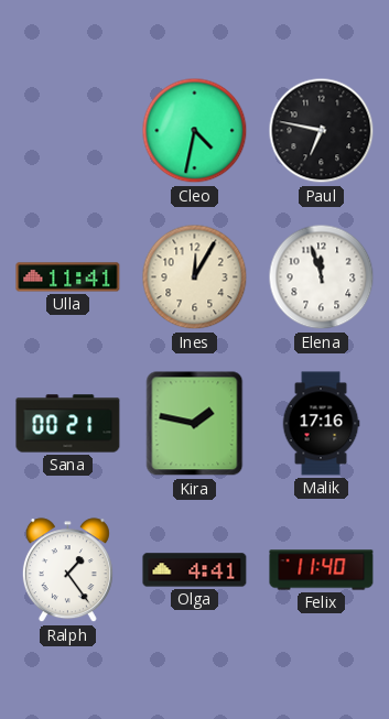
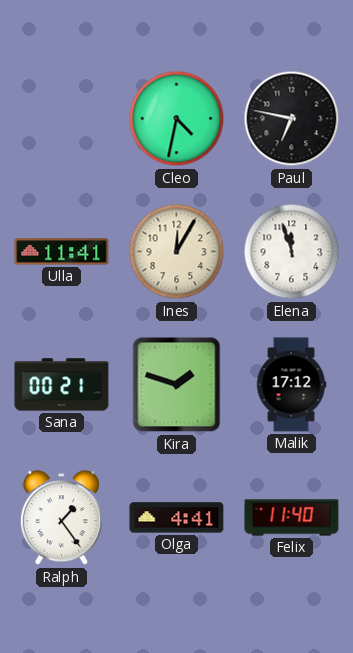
Kira: 1:47 -> 1:48
Malik: 17:16 -> 17:12
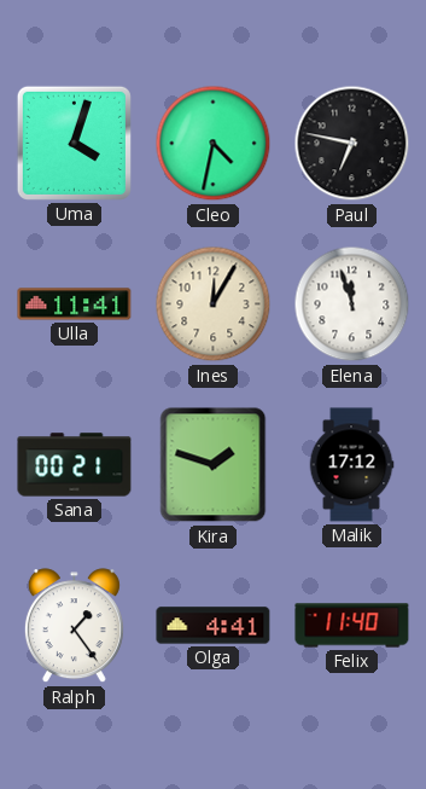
Uma: none -> 4:03
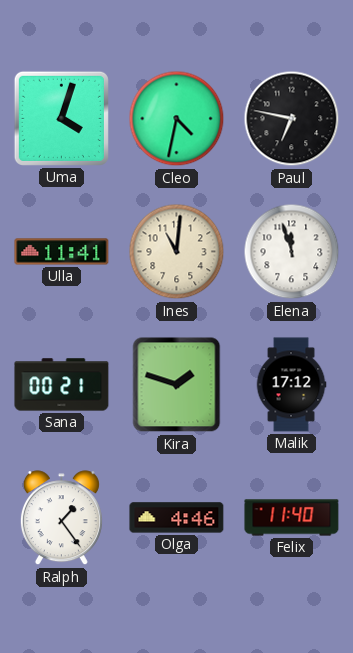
Ines: 12:05 -> 11:01
Olga: 4:41 -> 4:46
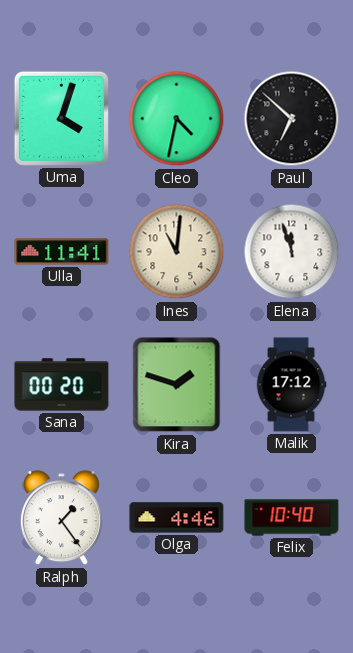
Paul: 6:47 -> 6:52
Sana: 00:21 -> 00:20
Felix: 11:40 -> 10:40
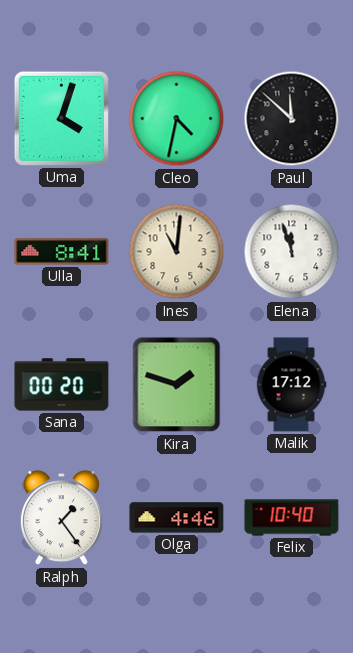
Paul: 6:52 -> 11:52
Ulla: 11:41 -> 8:41
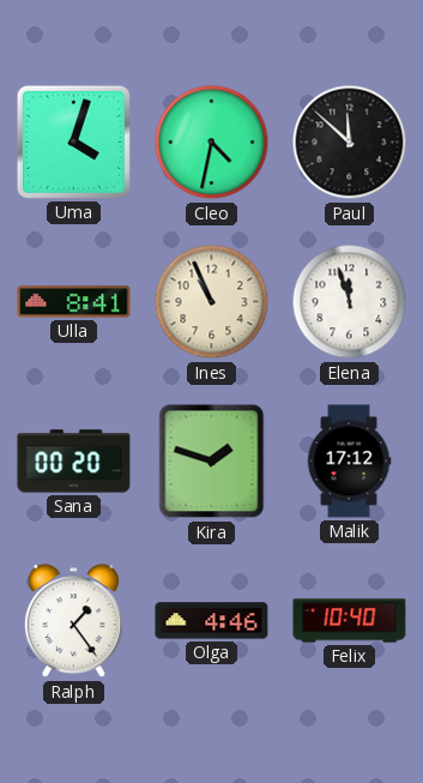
Ines: 11:01 -> 10:56
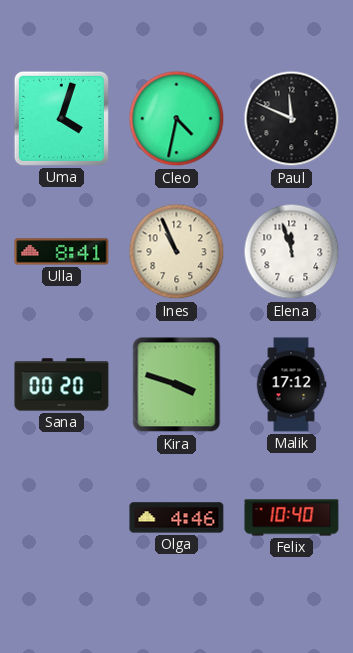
Paul: 11:52 -> 11:49
Kira: 1:48 -> 3:48
Ralph: 1:24 -> none
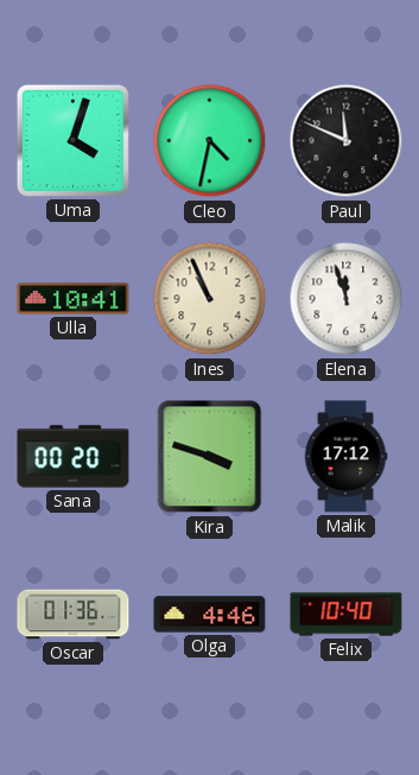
Ulla: 8:41 -> 10:41
Oscar: none -> 01:36
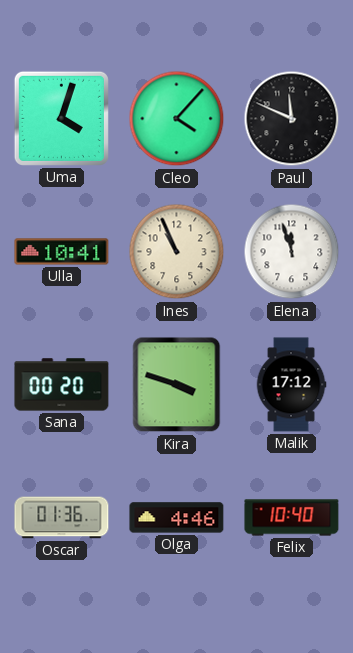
Cleo: 4:32 -> 4:07
